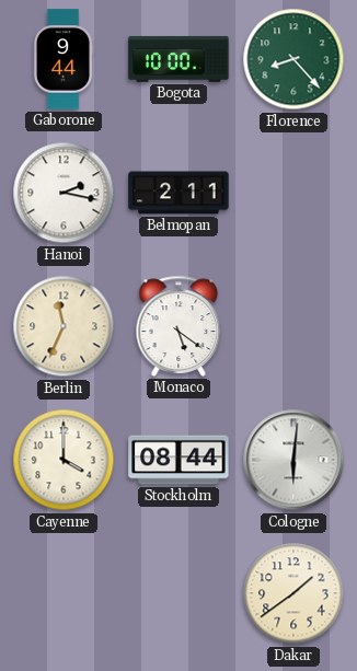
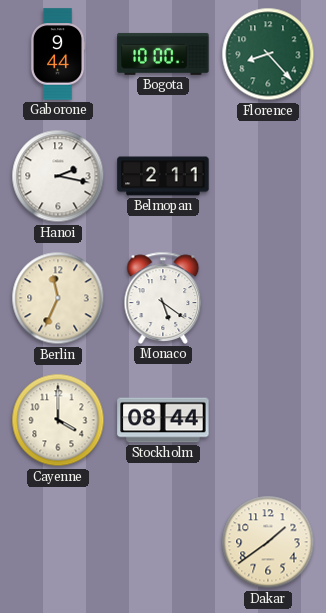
Cologne: 6:01 -> none
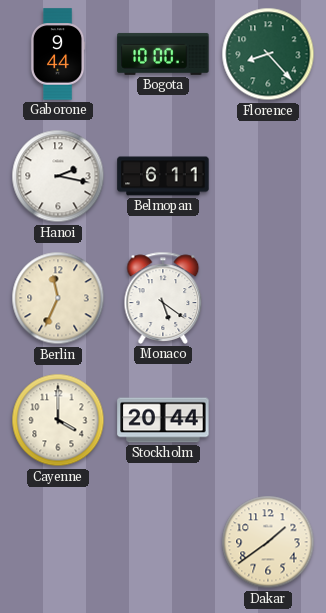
Belmopan: 2:11 -> 6:11
Stockholm: 08:44 -> 20:44
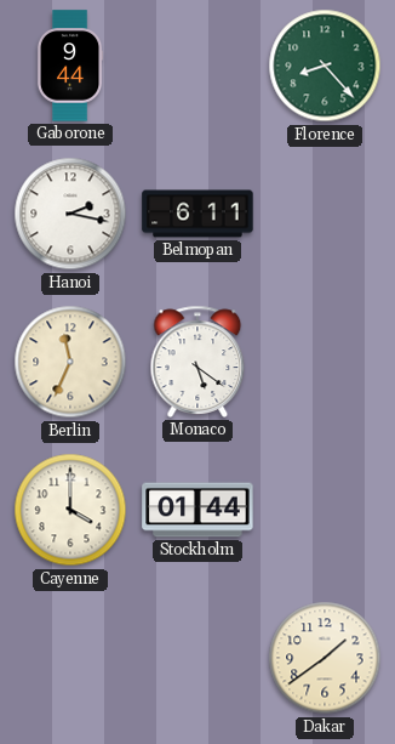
Bogota: 10:00 -> none
Stockholm: 20:44 -> 01:44
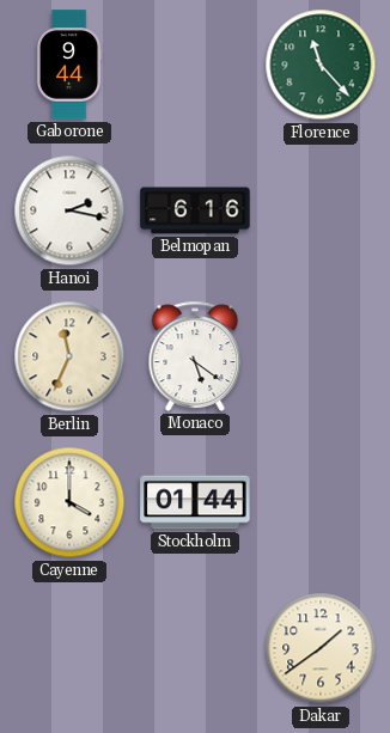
Florence: 8:23 -> 11:23
Belmopan: 6:11 -> 6:16
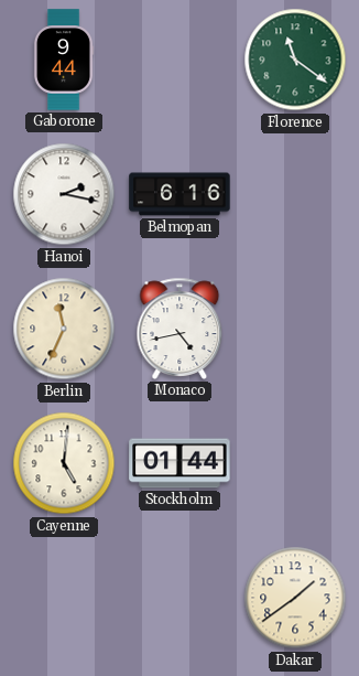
Florence: 11:23 -> 11:21
Monaco: 5:21 -> 4:43
Cayenne: 4:00 -> 5:01
